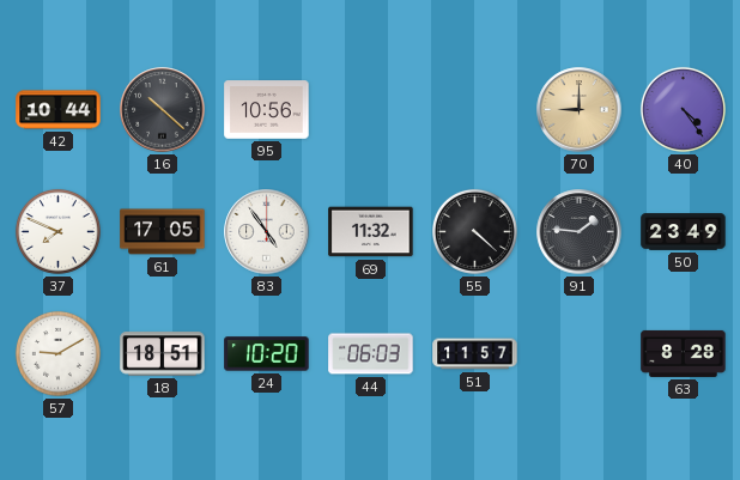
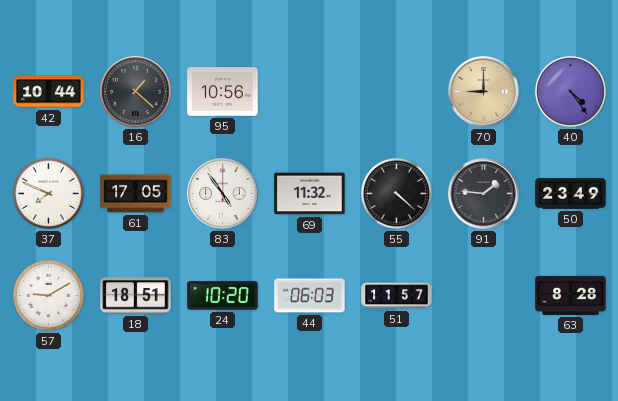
16: 10:22 -> 1:22
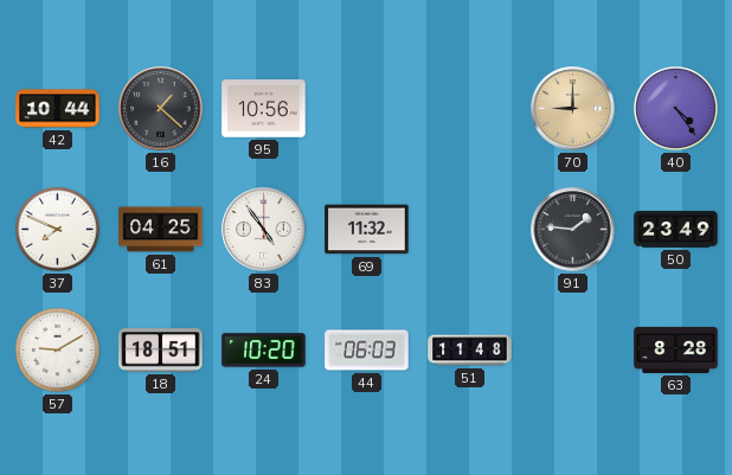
61: 17:05 -> 04:25
55: 4:22 -> none
51: 11:57 -> 11:48
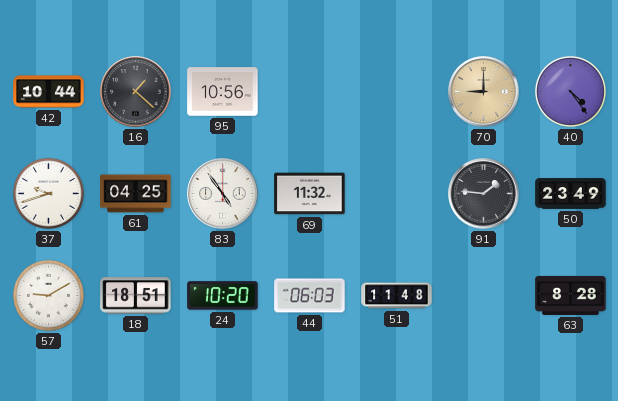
37: 7:49 -> 9:42
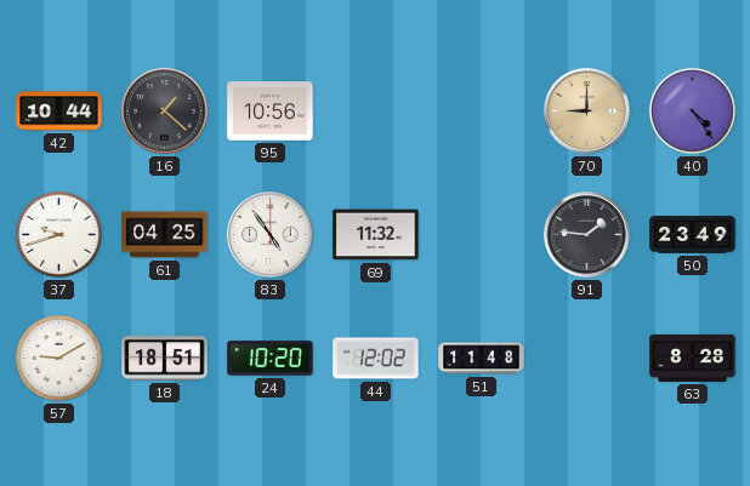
44: 06:03 -> 12:02
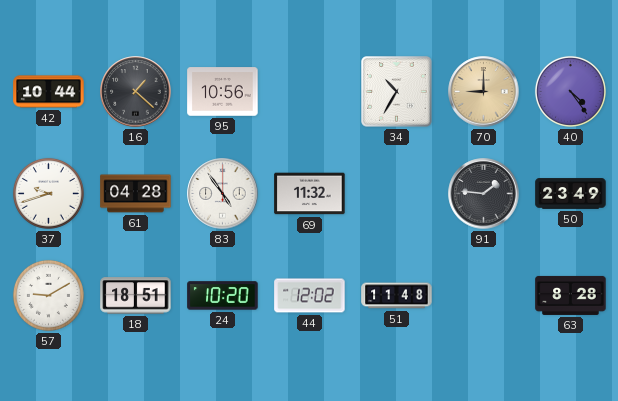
34: none -> 10:35
61: 04:25 -> 04:28
